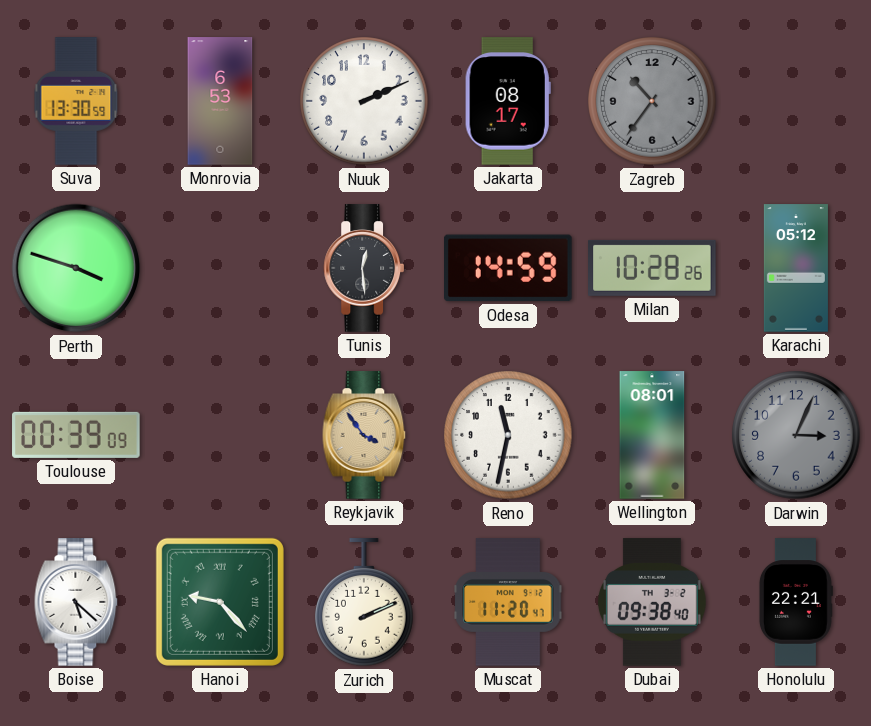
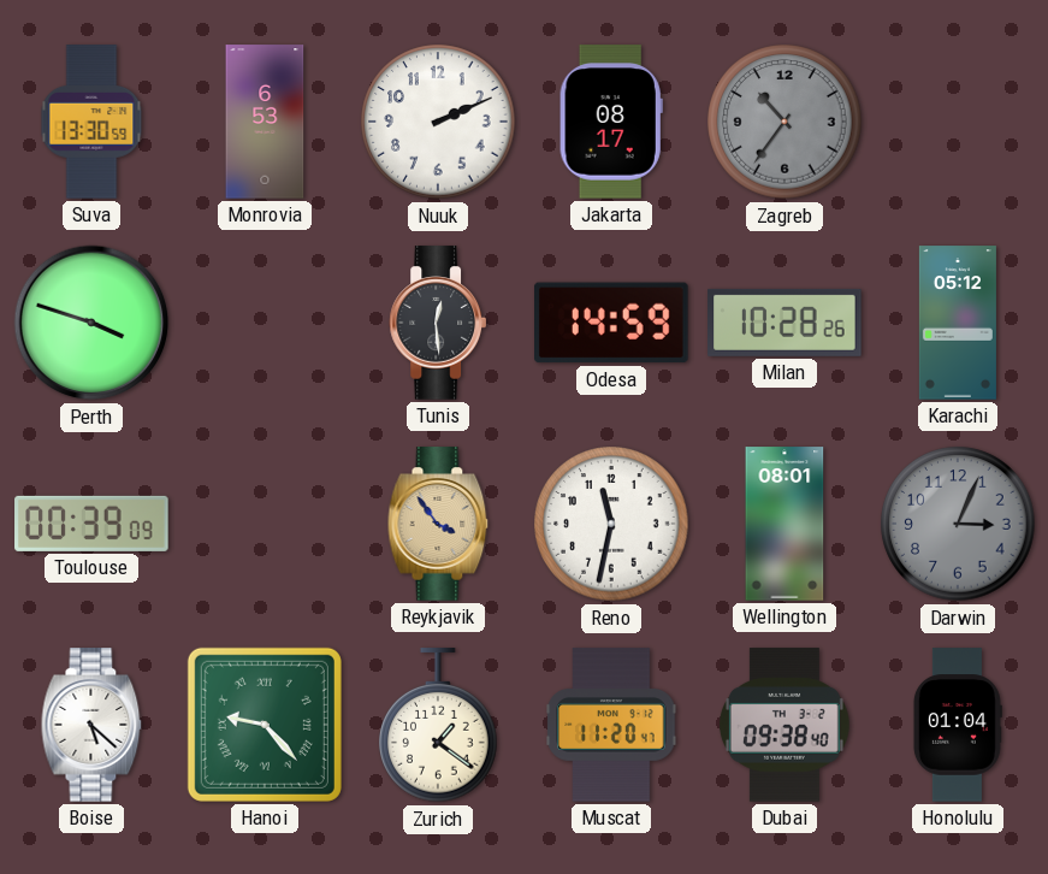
Zurich: 2:11 -> 1:21
Honolulu: 22:21 -> 01:04
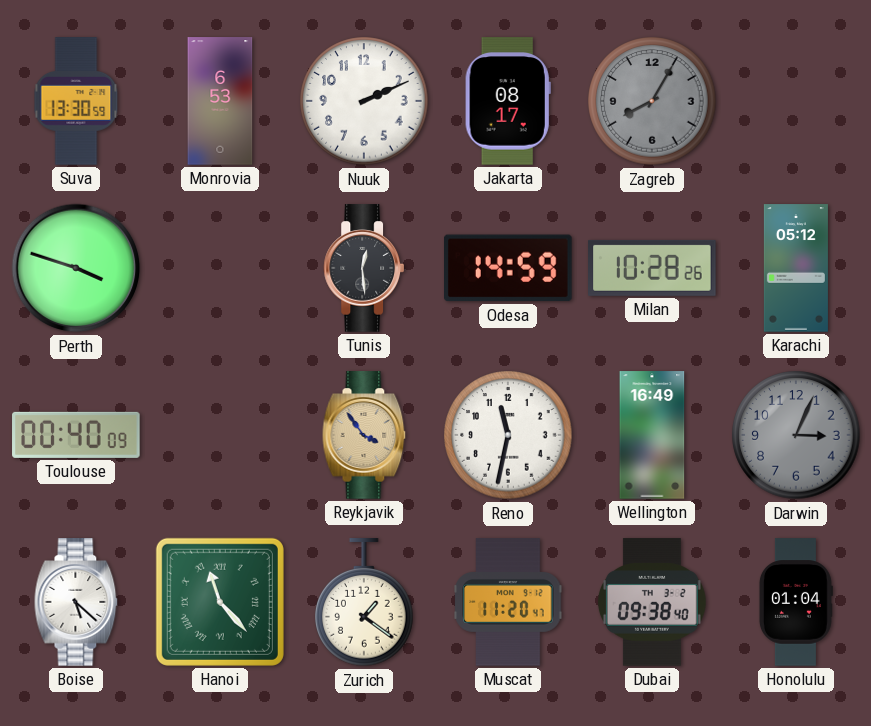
Zagreb: 10:36 -> 8:05
Toulouse: 00:39 -> 00:40
Wellington: 08:01 -> 16:49
Hanoi: 9:23 -> 11:23
